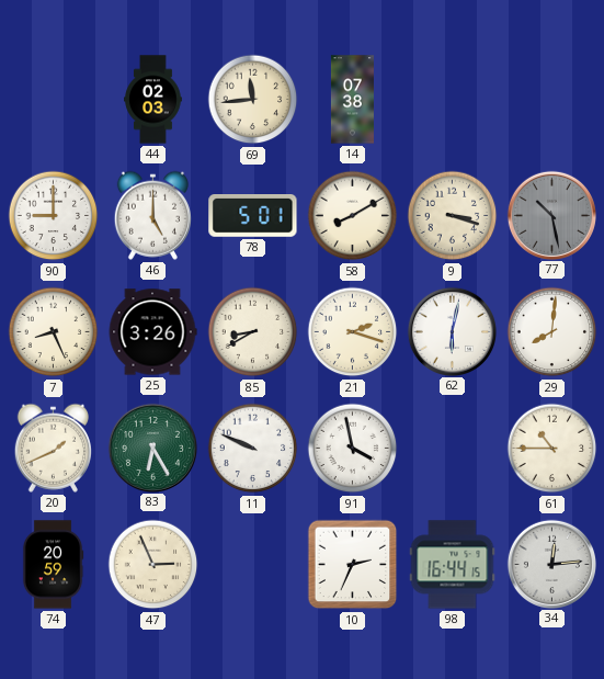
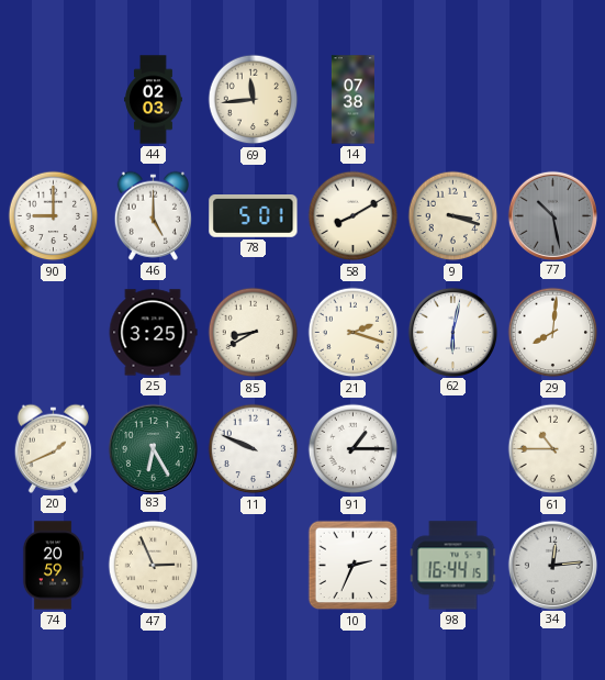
7: 8:26 -> none
25: 3:26 -> 3:25
91: 3:58 -> 1:15
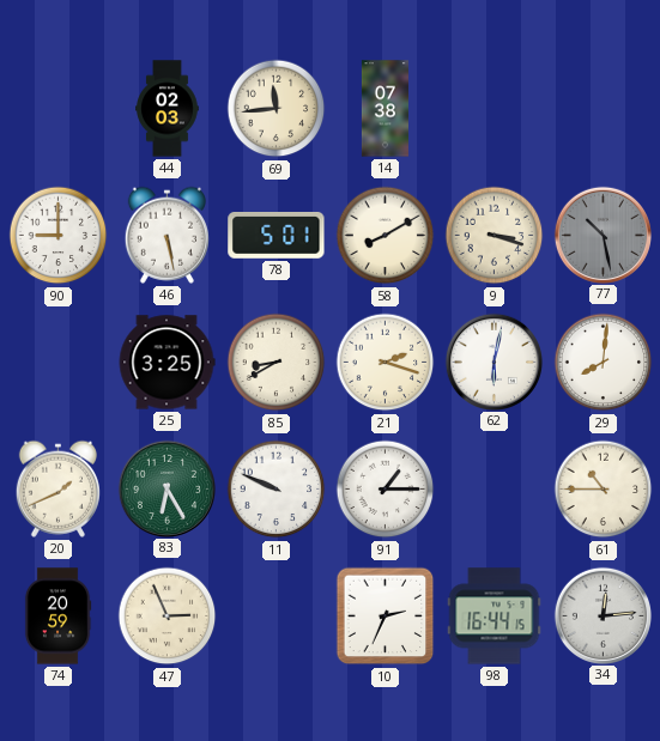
46: 5:00 -> 5:28
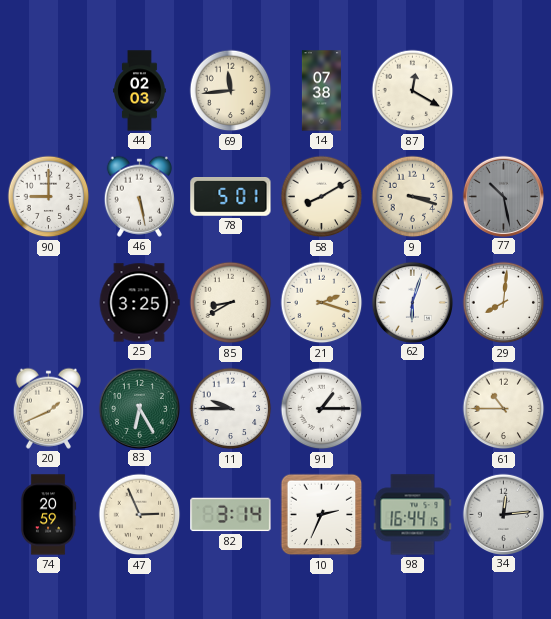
87: none -> 12:20
62: 6:02 -> 6:03
11: 9:49 -> 9:45
82: none -> 3:14
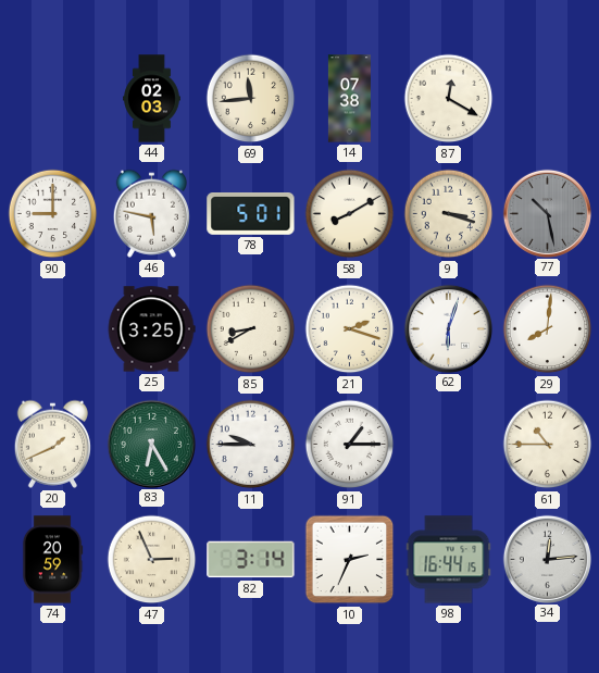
46: 5:28 -> 5:47
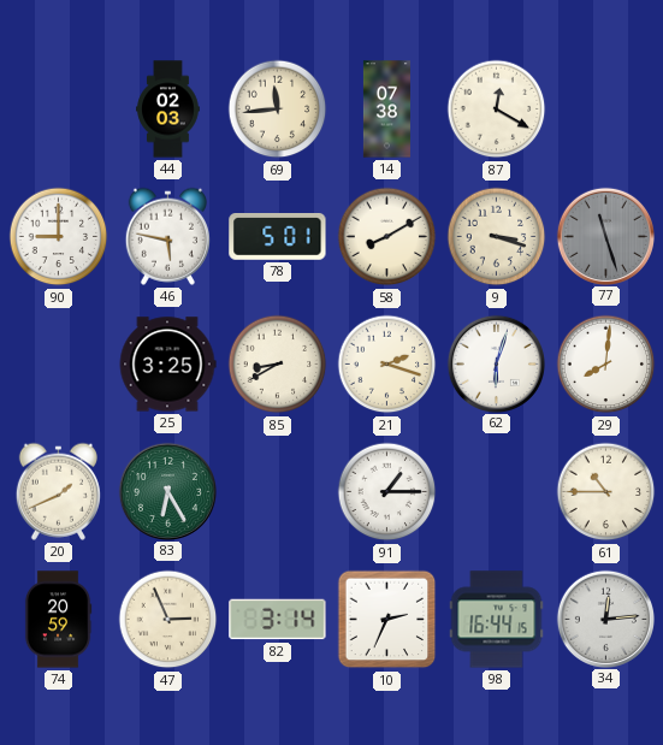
77: 10:28 -> 11:27
11: 9:45 -> none
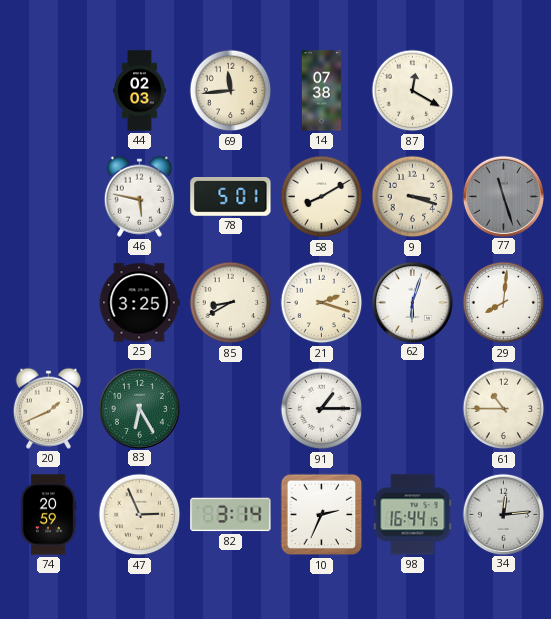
90: 9:00 -> none
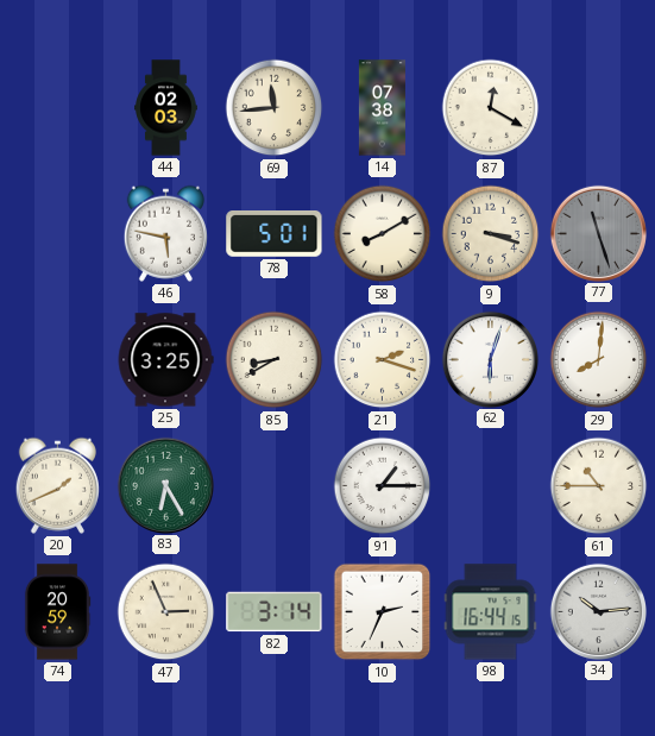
34: 12:14 -> 10:14
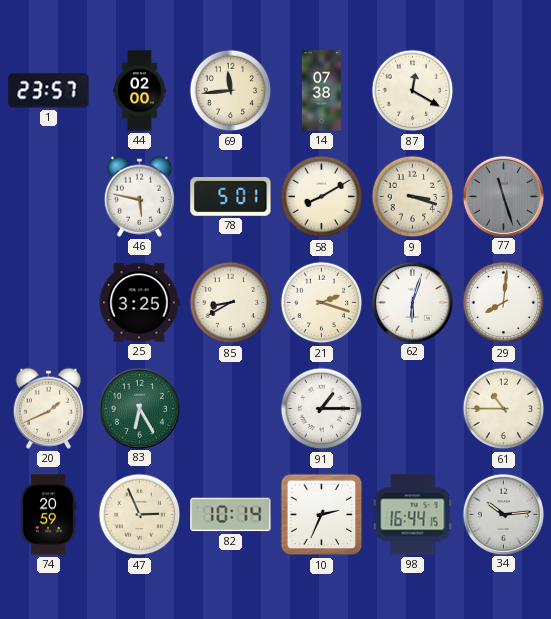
1: none -> 23:57
44: 02:03 -> 02:00
82: 3:14 -> 10:14
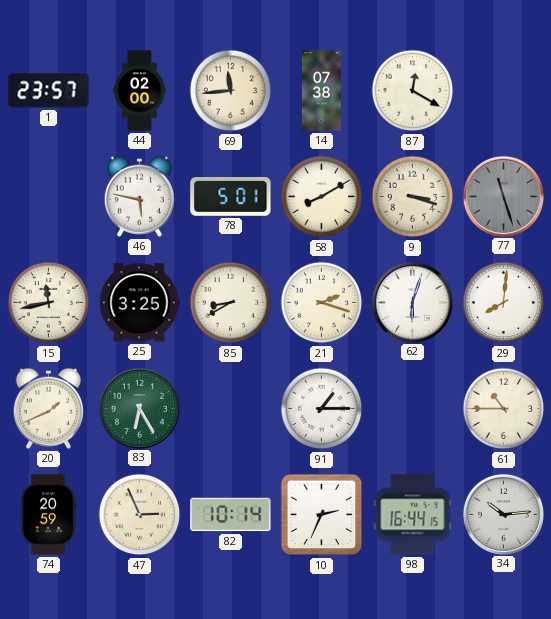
15: none -> 11:43
